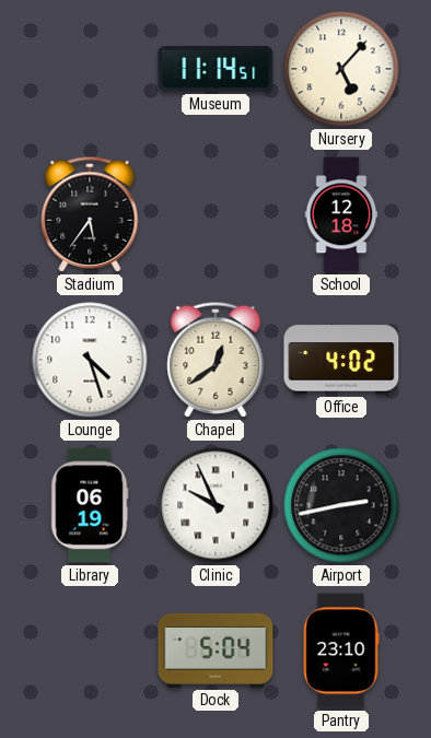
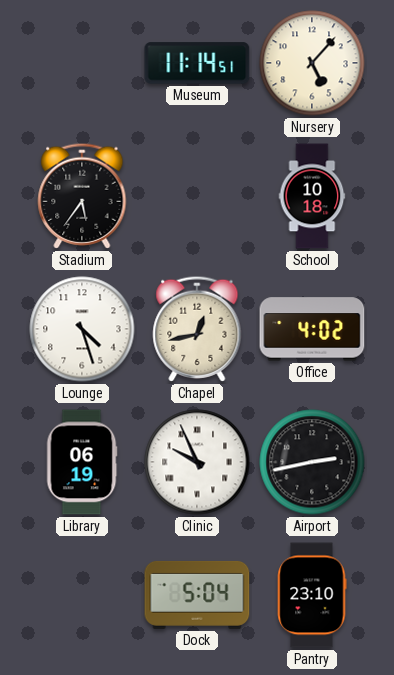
School: 12:18 -> 10:18
Chapel: 12:39 -> 12:43
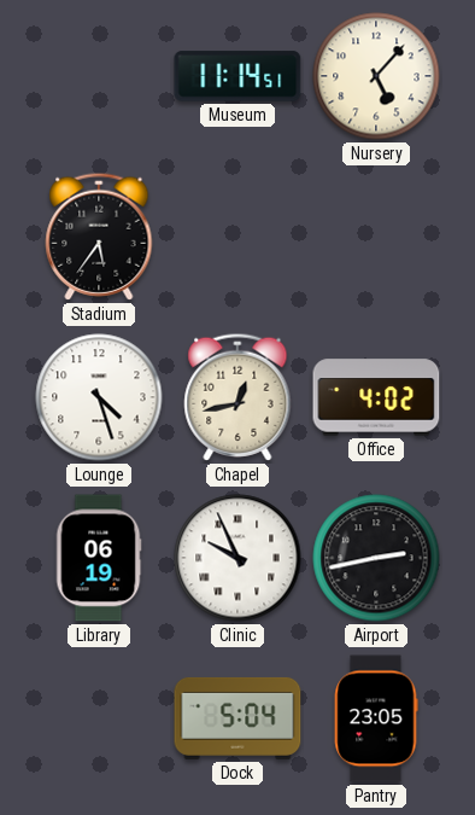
School: 10:18 -> none
Pantry: 23:10 -> 23:05
